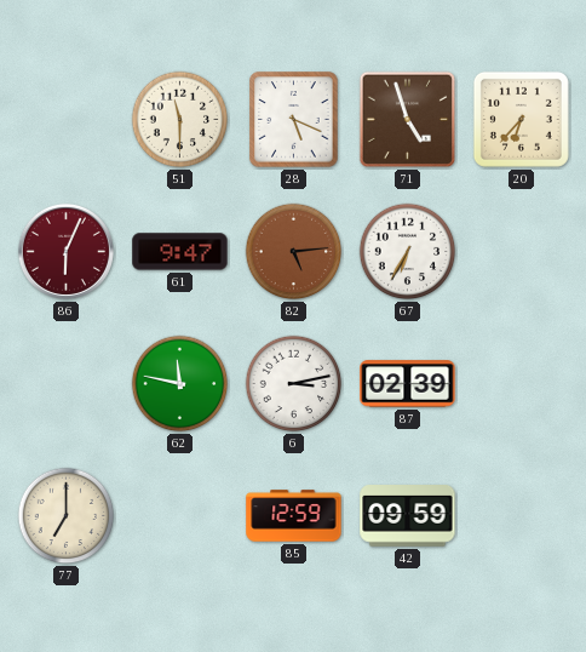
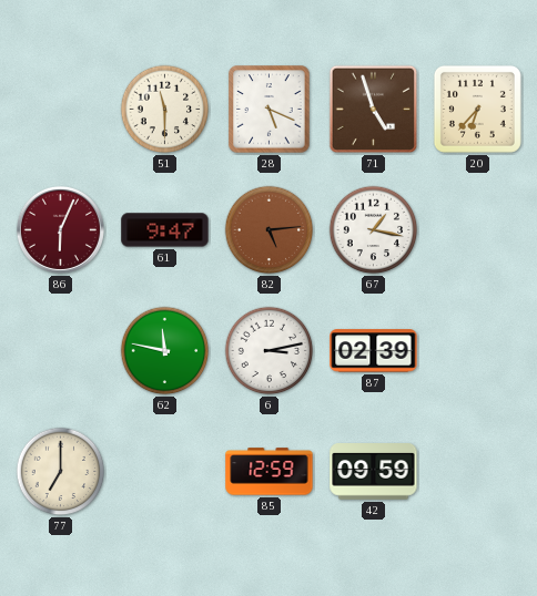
67: 6:35 -> 1:17
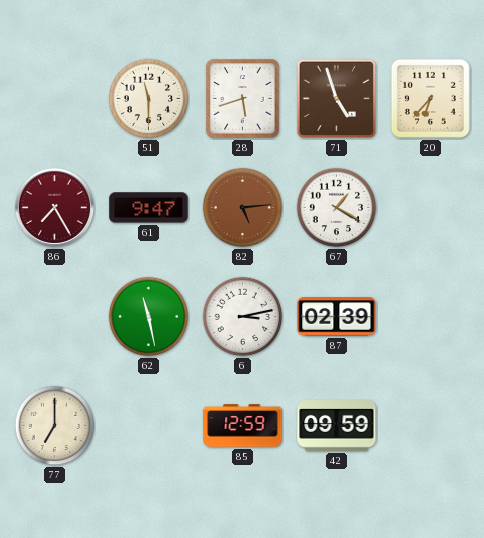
28: 5:19 -> 5:42
86: 6:04 -> 7:25
67: 1:17 -> 1:20
62: 11:47 -> 11:28
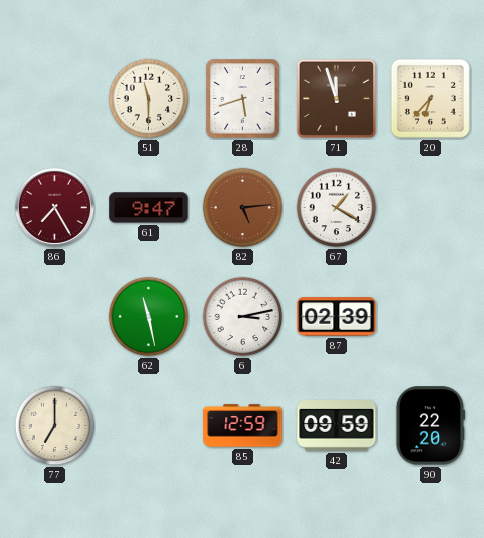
71: 4:57 -> 11:57
90: none -> 22:20
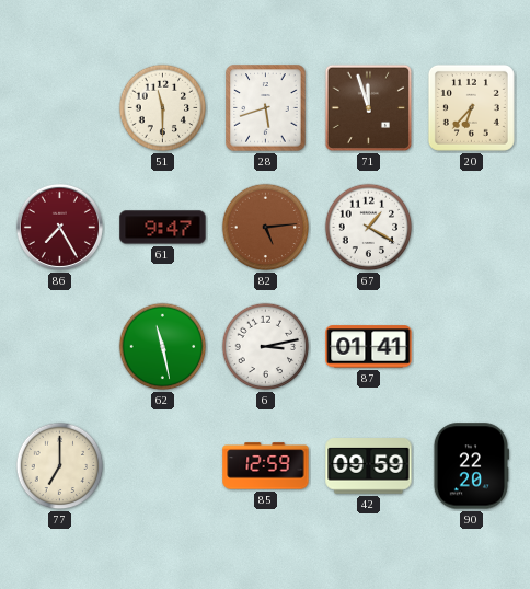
87: 02:39 -> 01:41
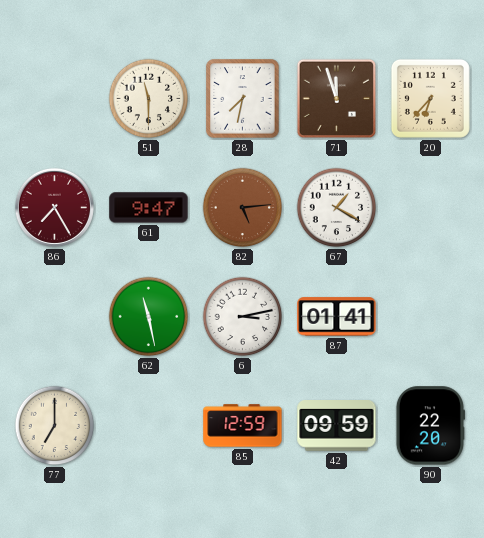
28: 5:42 -> 7:32
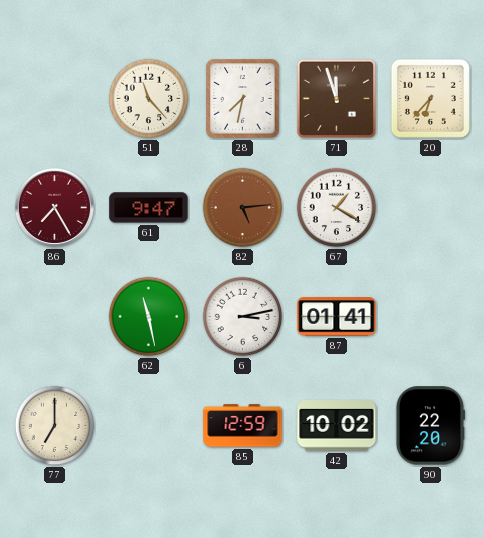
51: 11:30 -> 11:23
42: 09:59 -> 10:02
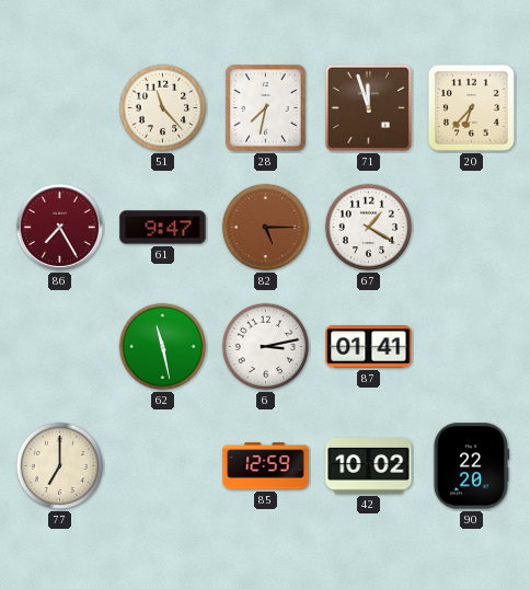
82: 5:14 -> 5:15
